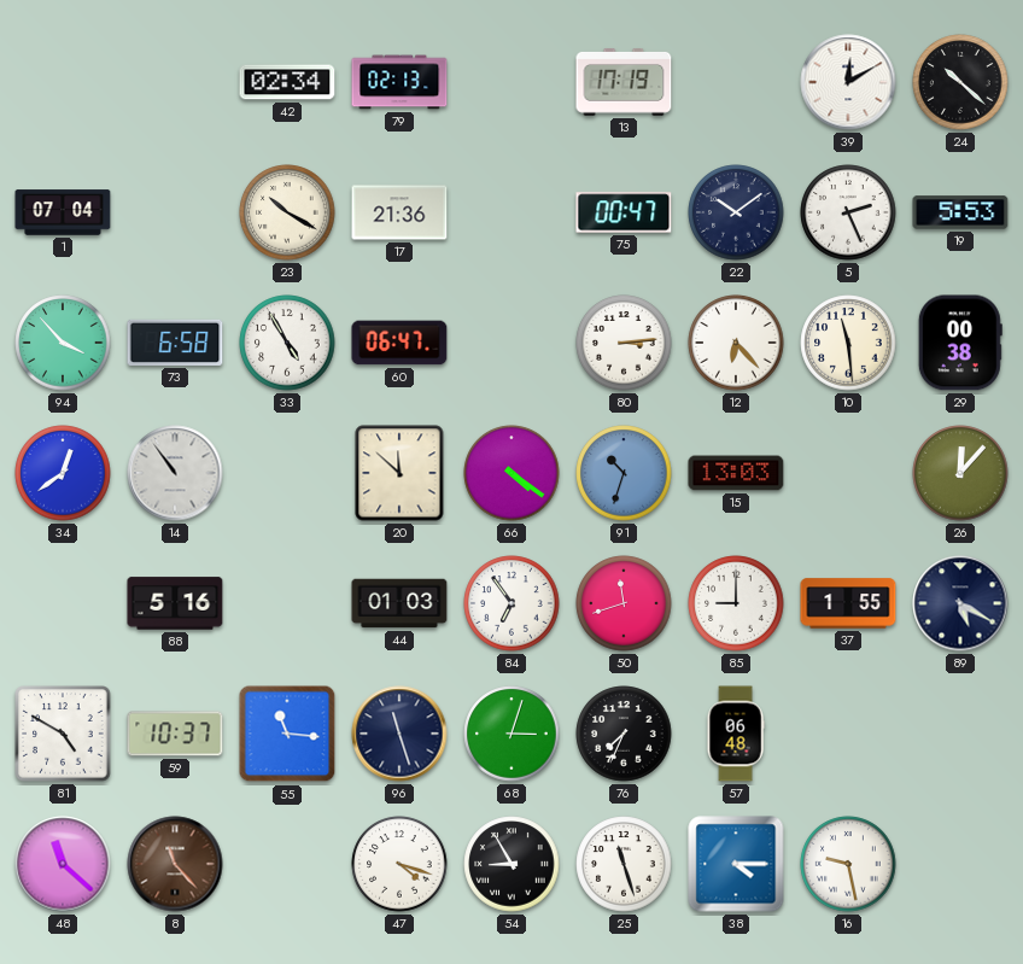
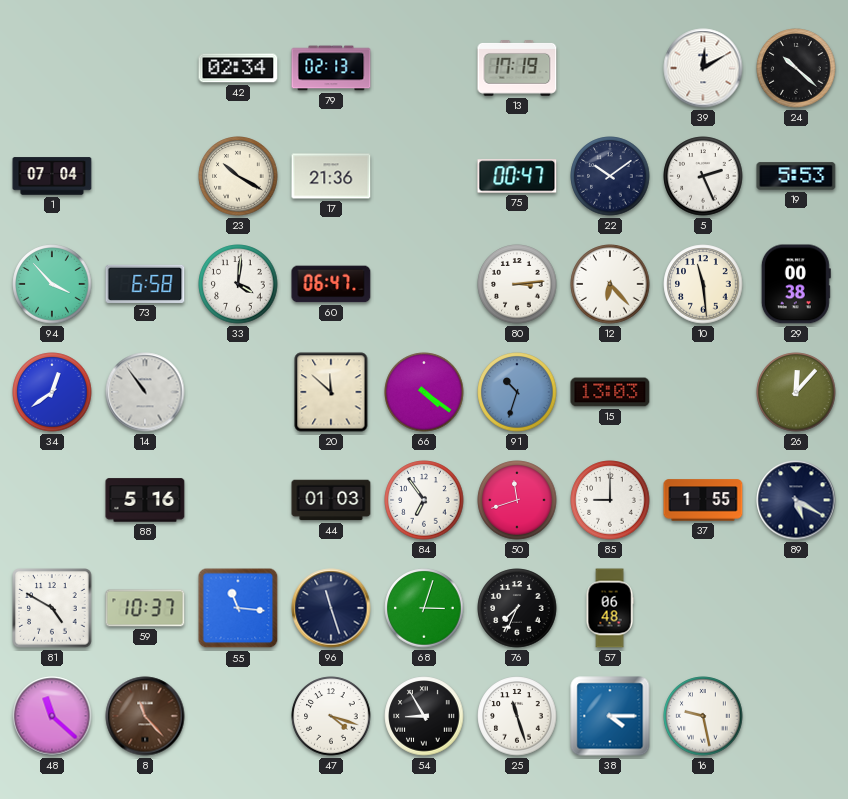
33: 4:55 -> 4:01
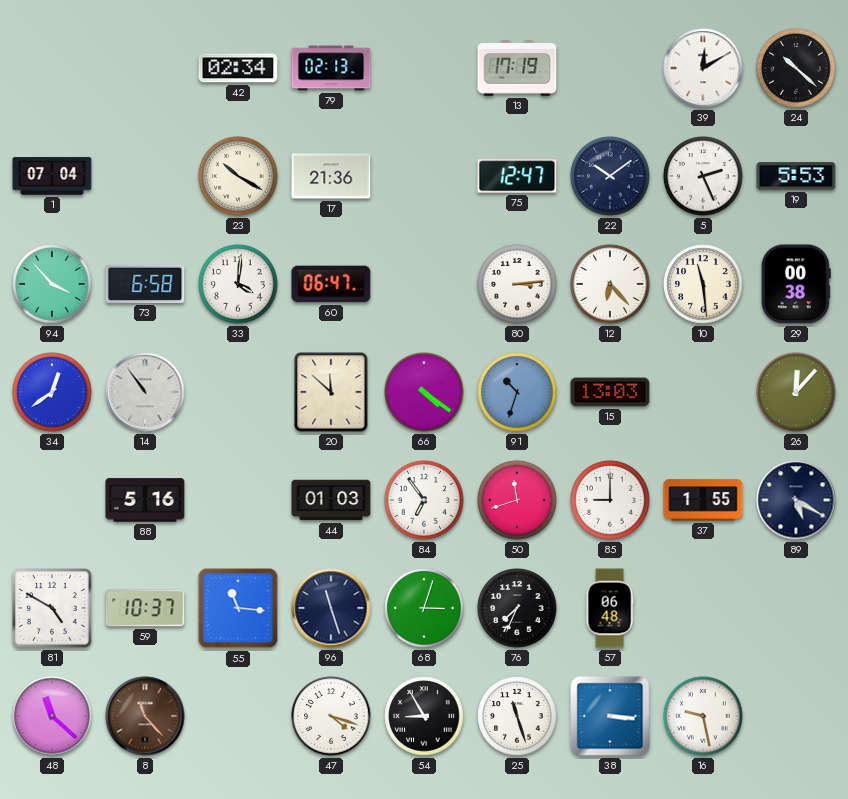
75: 00:47 -> 12:47
38: 4:15 -> 3:16
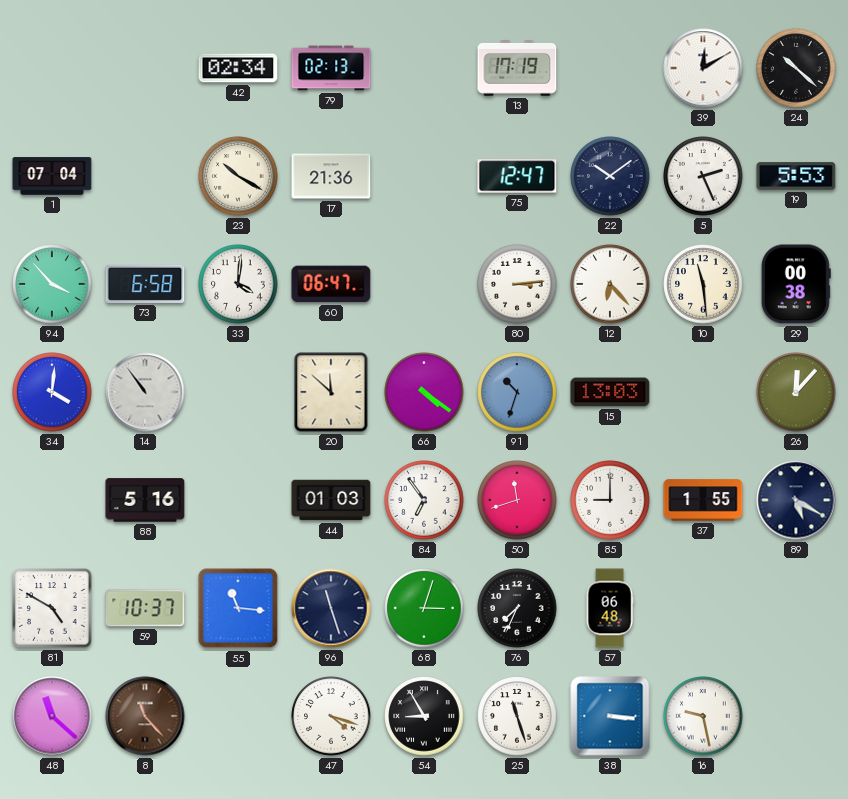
34: 12:39 -> 4:01
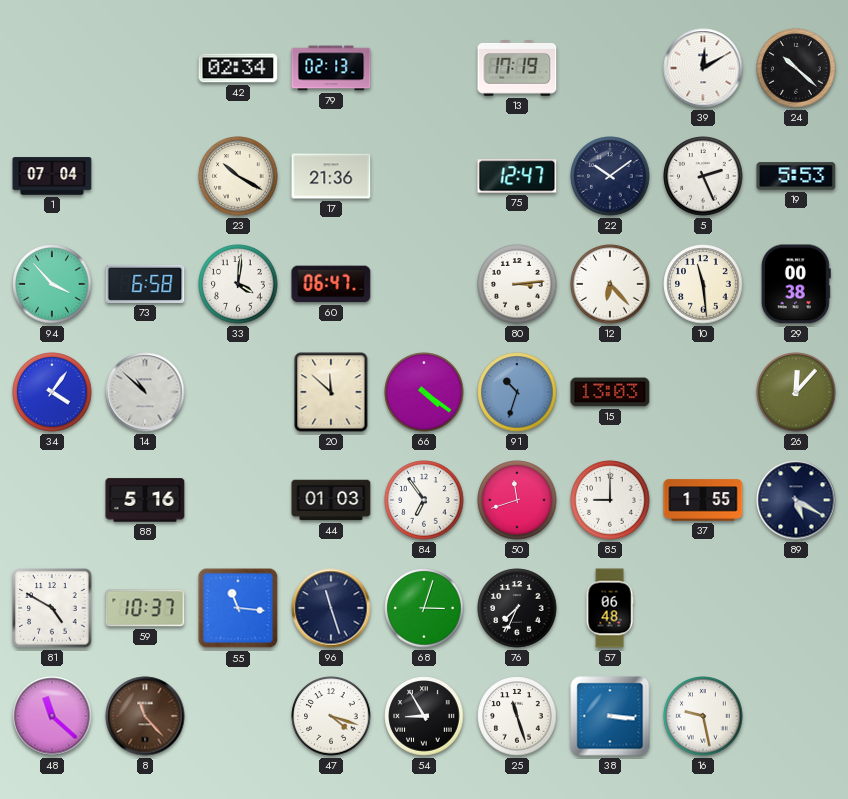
34: 4:01 -> 4:06
14: 10:54 -> 10:52
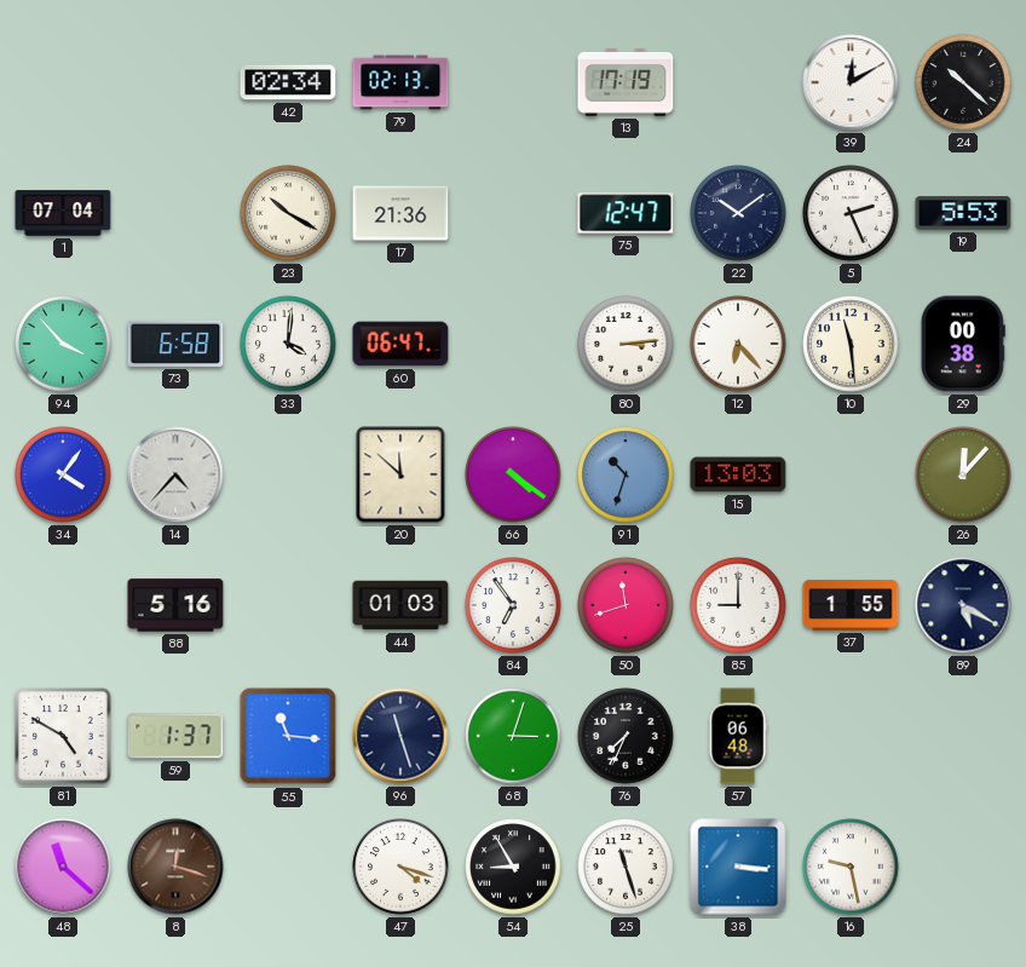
14: 10:52 -> 4:37
59: 10:37 -> 1:37
8: 11:23 -> 12:18
